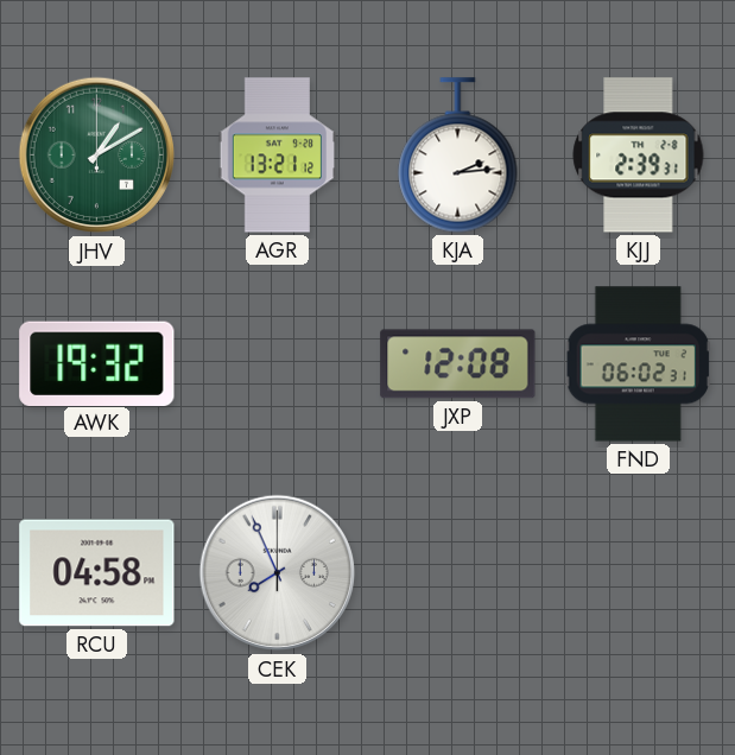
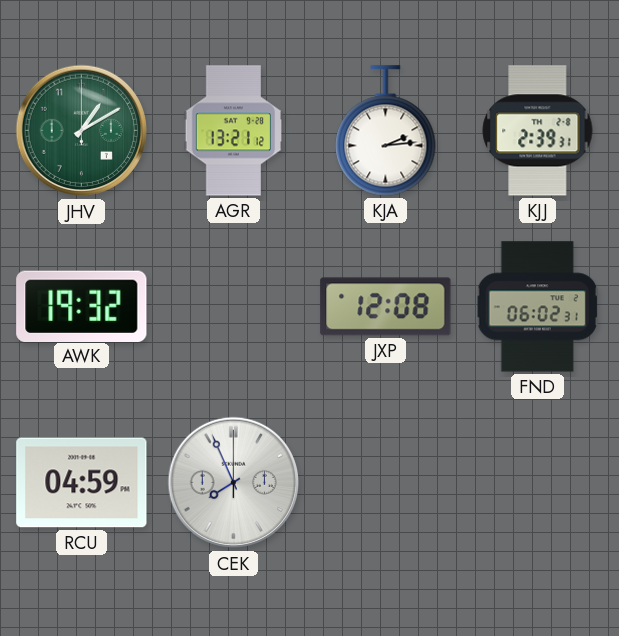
RCU: 04:58 -> 04:59
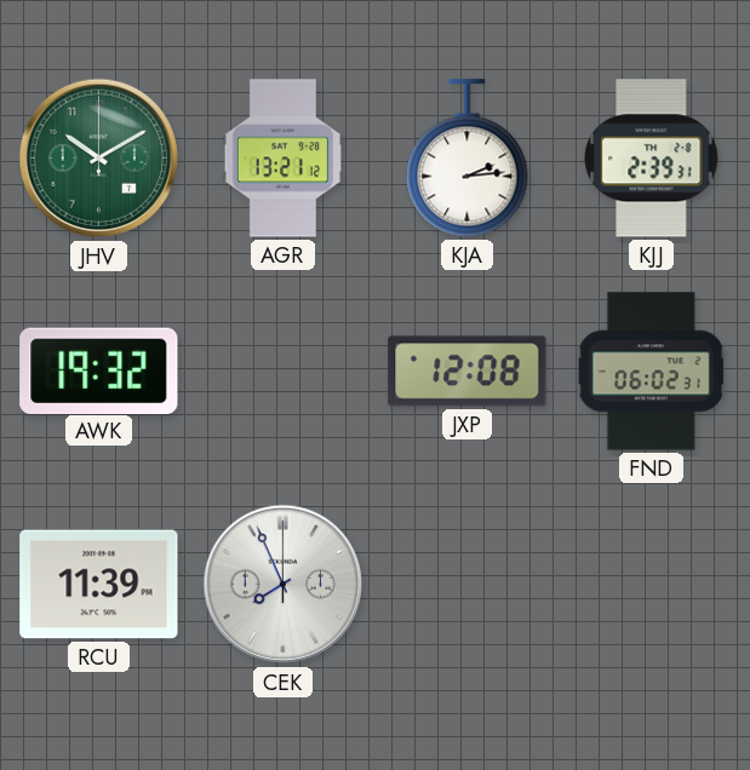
JHV: 1:10 -> 10:10
RCU: 04:59 -> 11:39
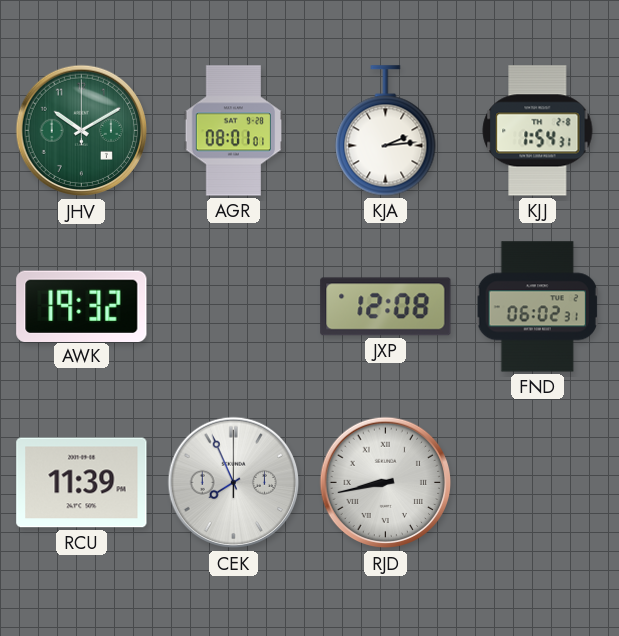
AGR: 13:21 -> 08:01
KJJ: 2:39 -> 1:54
RJD: none -> 8:43
